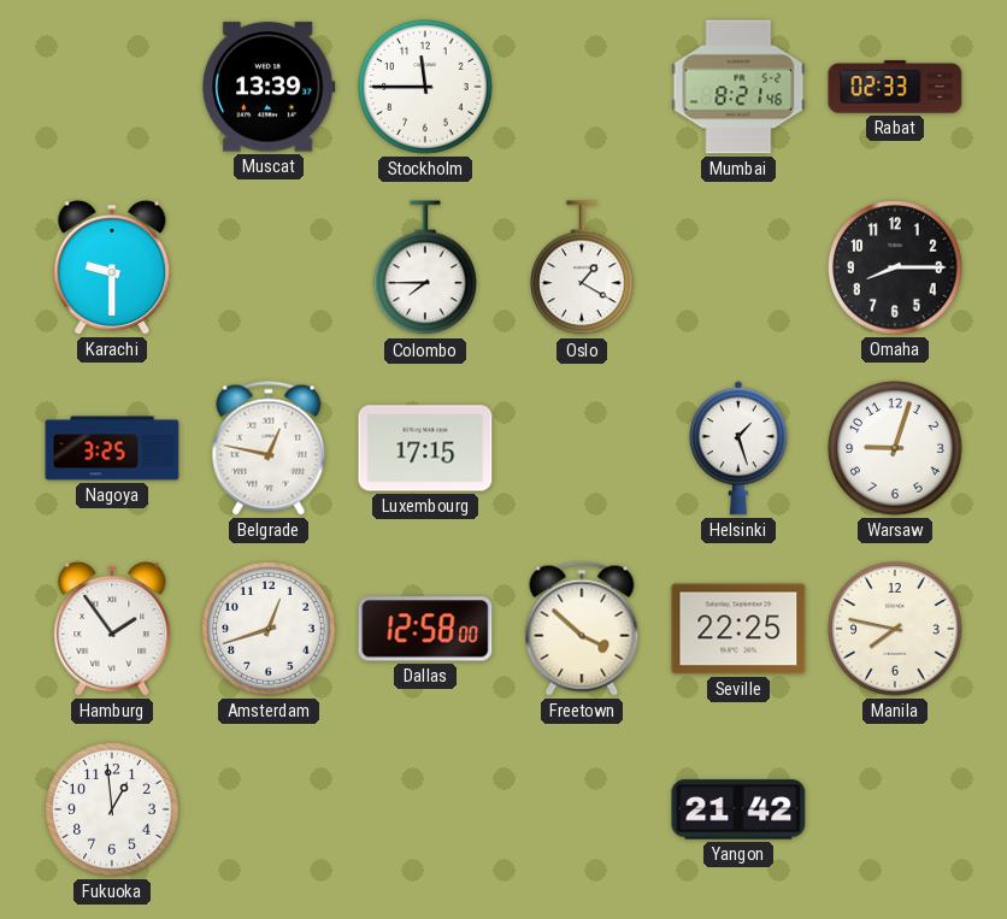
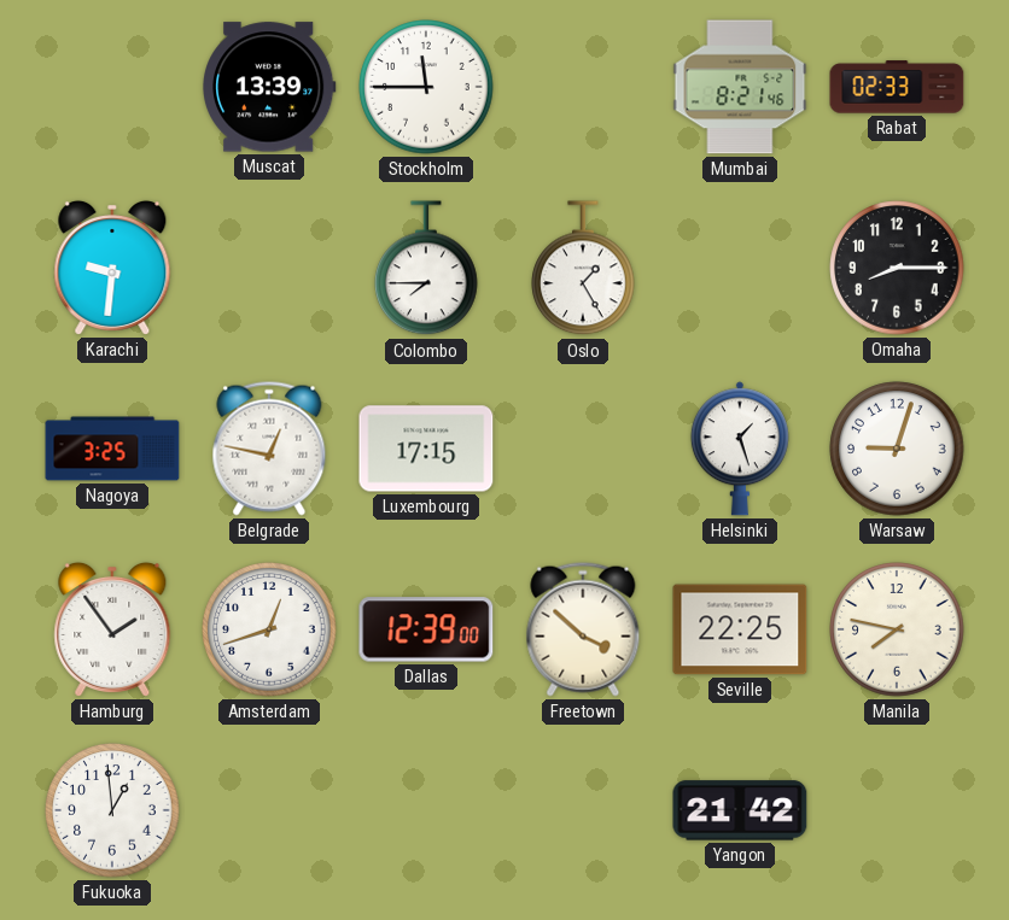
Karachi: 9:30 -> 9:31
Oslo: 1:20 -> 1:25
Dallas: 12:58 -> 12:39
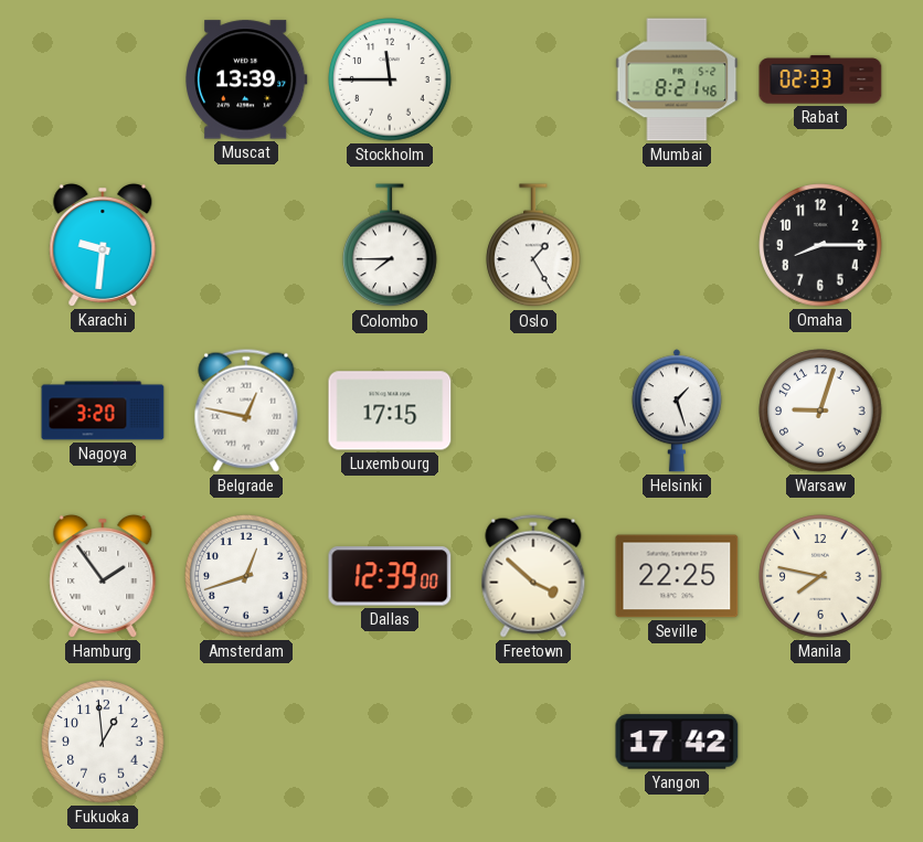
Nagoya: 3:25 -> 3:20
Yangon: 21:42 -> 17:42
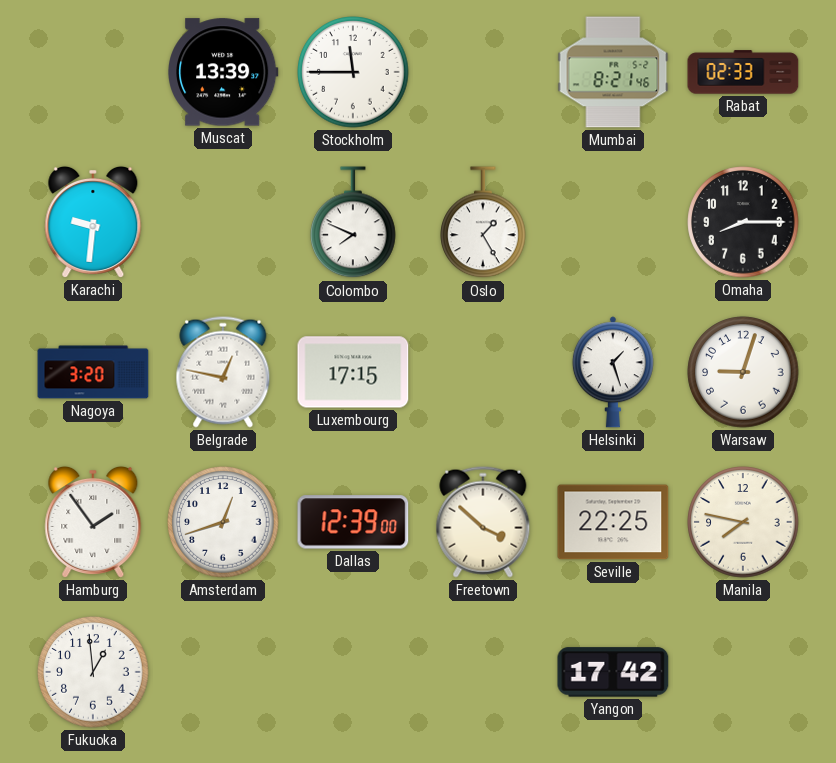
Colombo: 7:45 -> 7:49
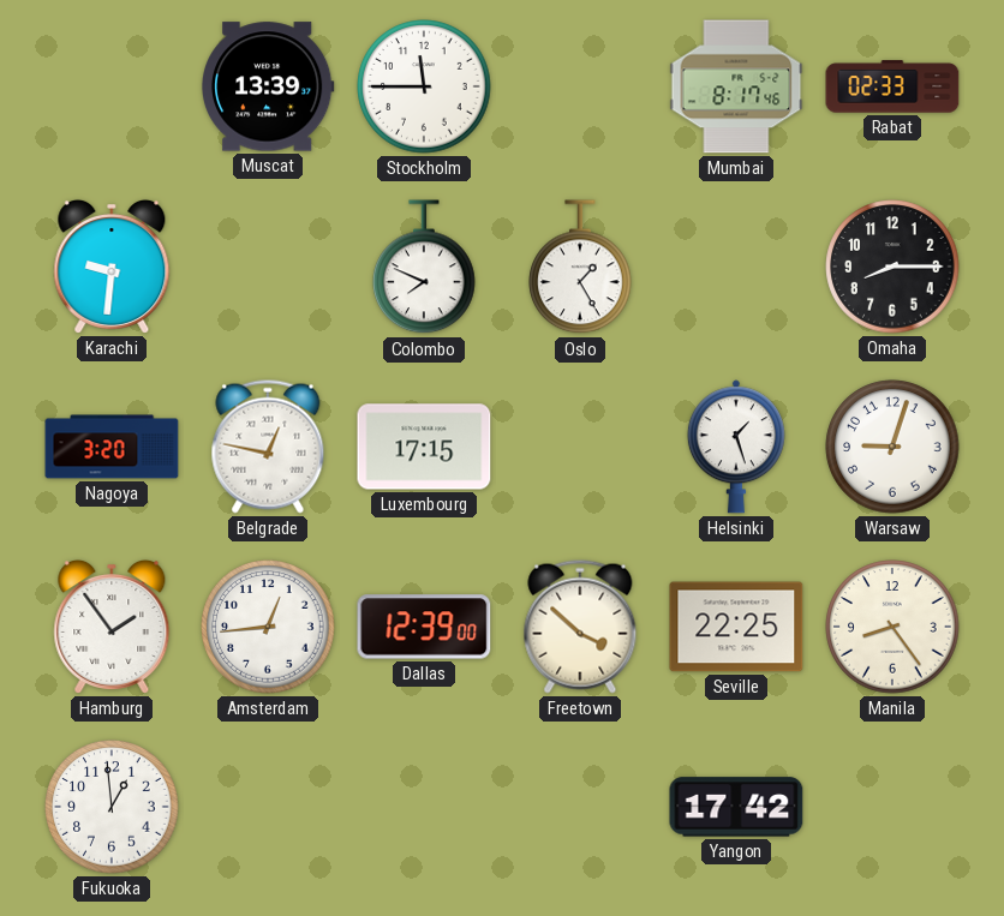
Mumbai: 8:21 -> 8:17
Amsterdam: 12:42 -> 12:44
Manila: 7:47 -> 8:24
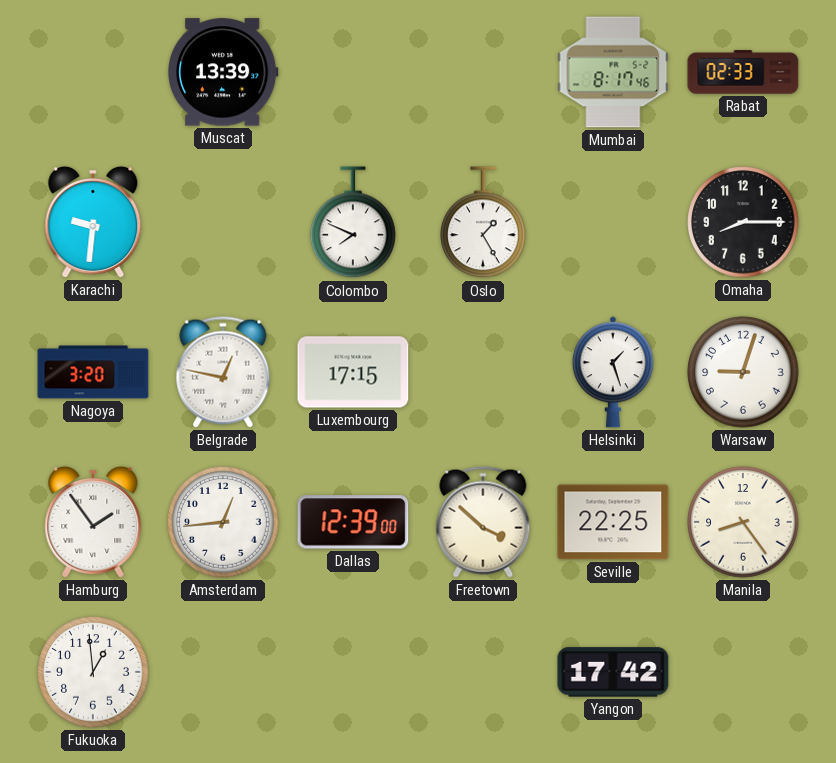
Stockholm: 11:45 -> none
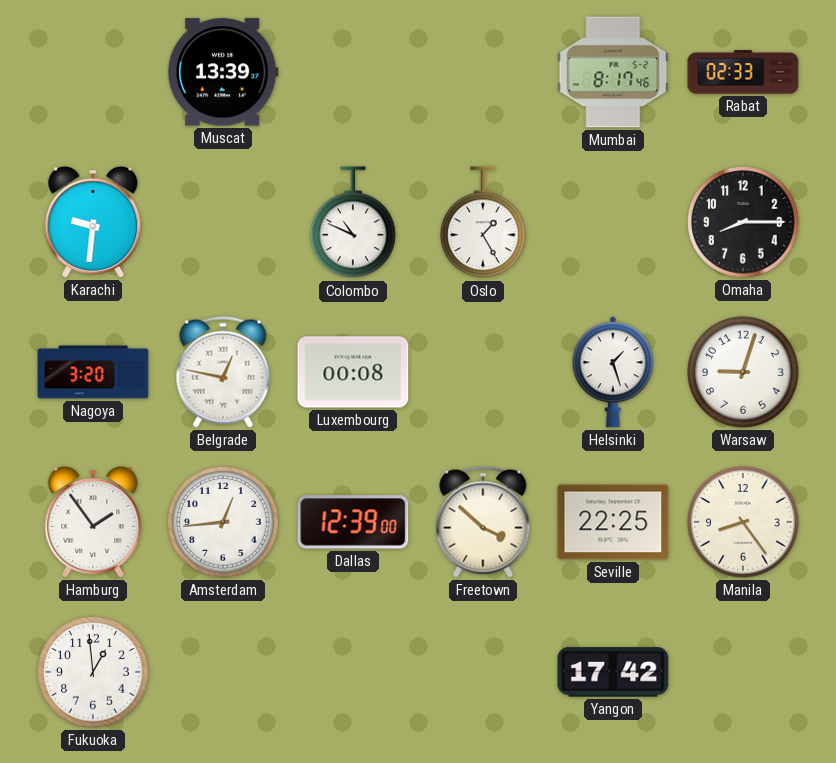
Colombo: 7:49 -> 10:49
Luxembourg: 17:15 -> 00:08
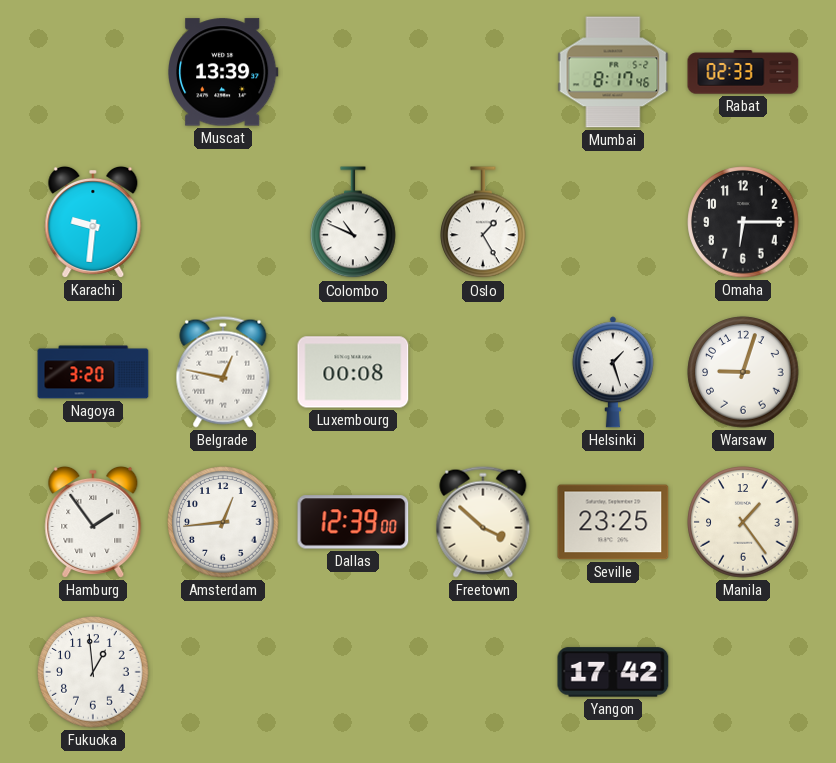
Omaha: 8:15 -> 6:15
Seville: 22:25 -> 23:25
Manila: 8:24 -> 1:24
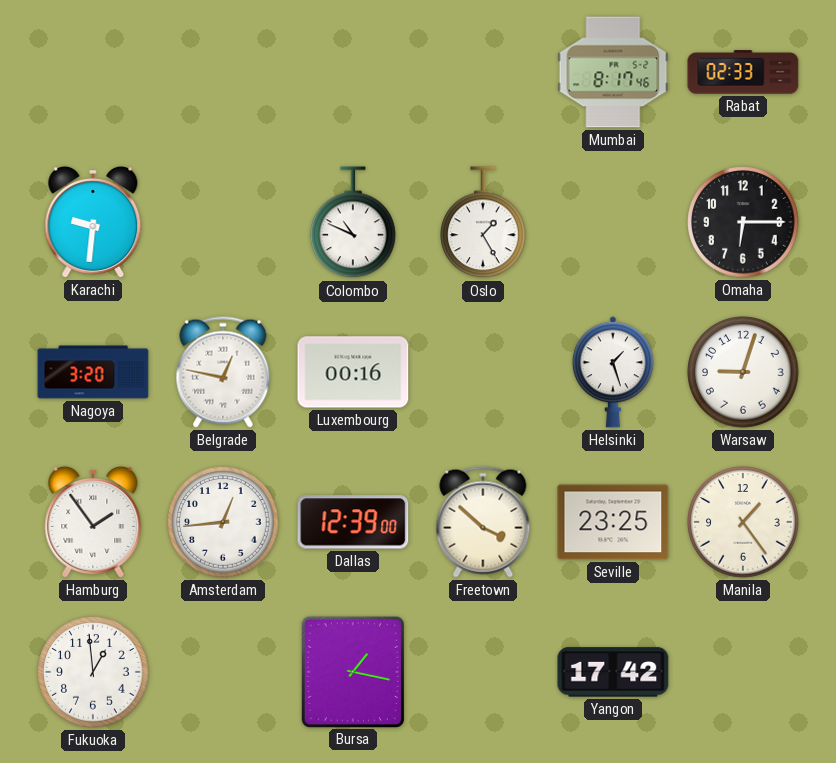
Muscat: 13:39 -> none
Luxembourg: 00:08 -> 00:16
Bursa: none -> 1:17
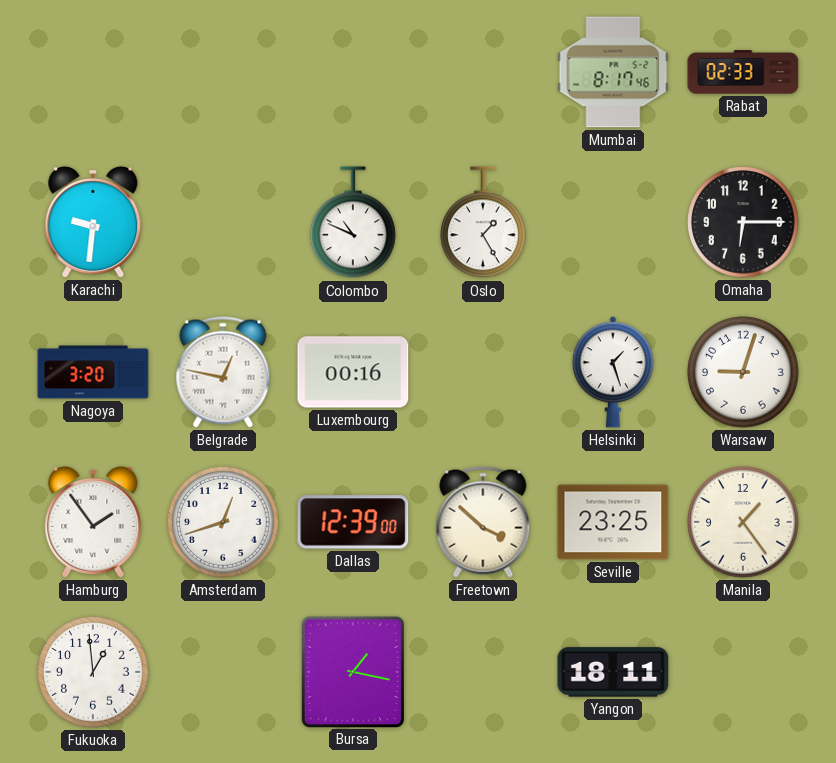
Amsterdam: 12:44 -> 12:42
Yangon: 17:42 -> 18:11
